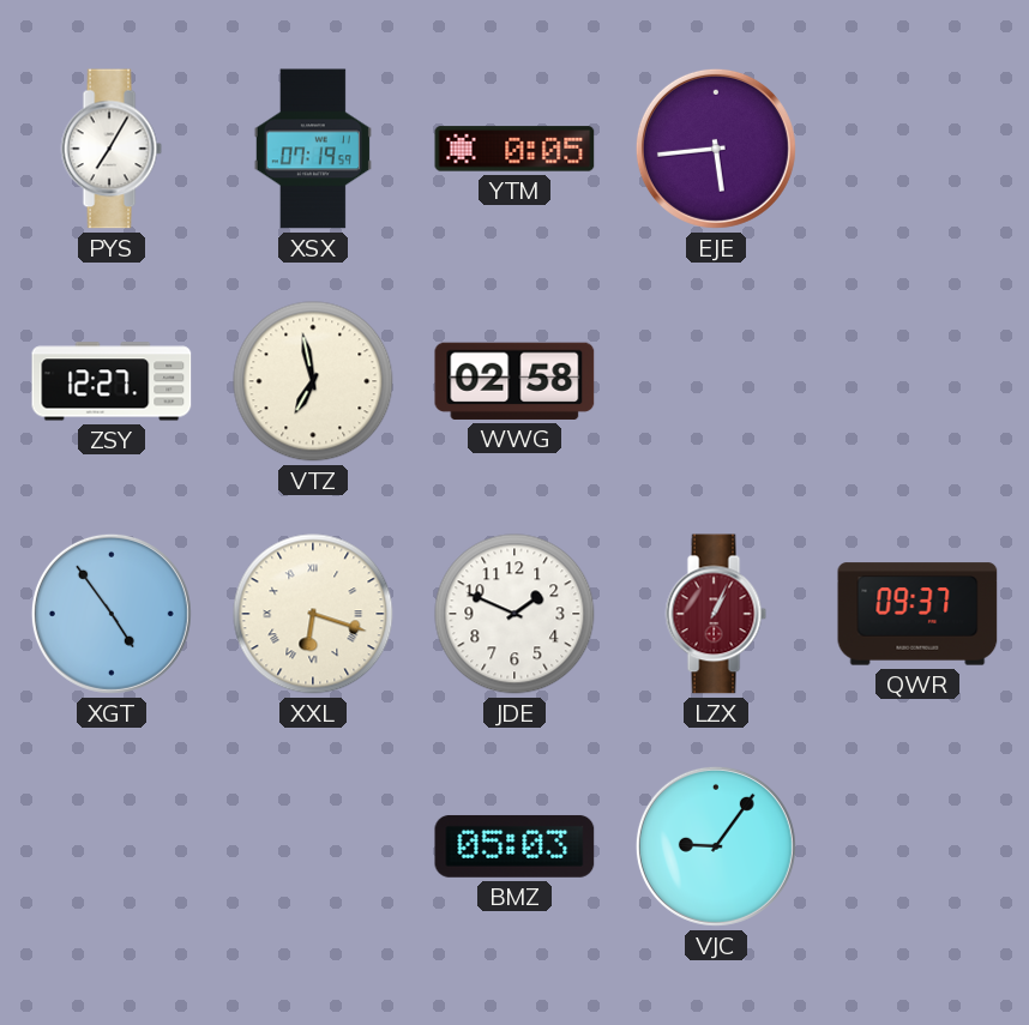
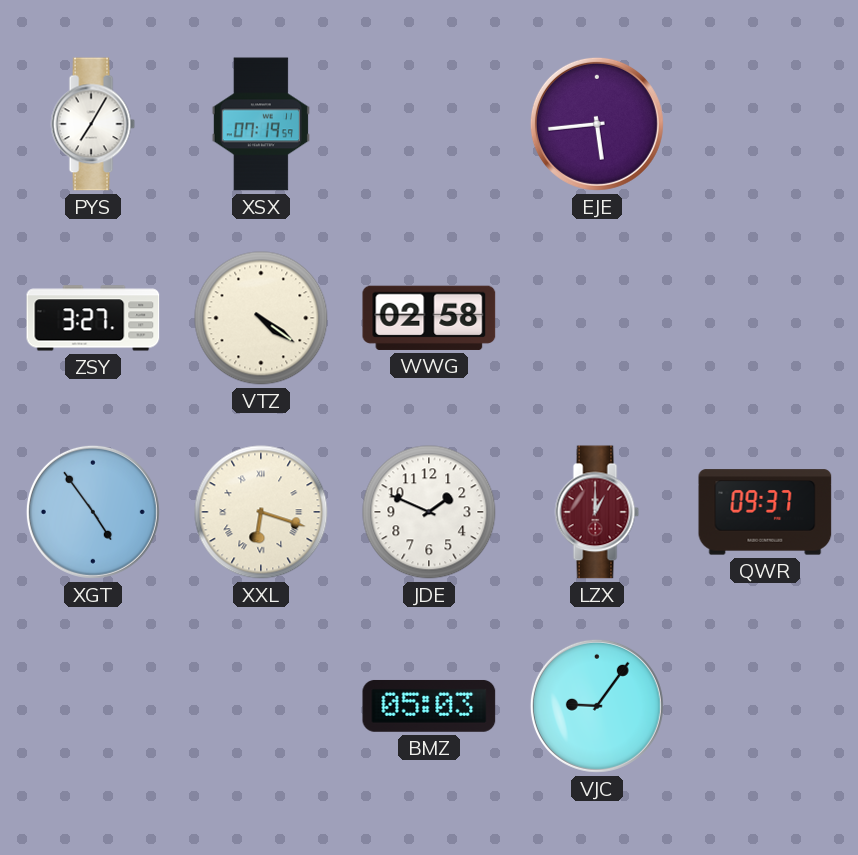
YTM: 0:05 -> none
ZSY: 12:27 -> 3:27
VTZ: 6:58 -> 4:21
LZX: 1:04 -> 1:00
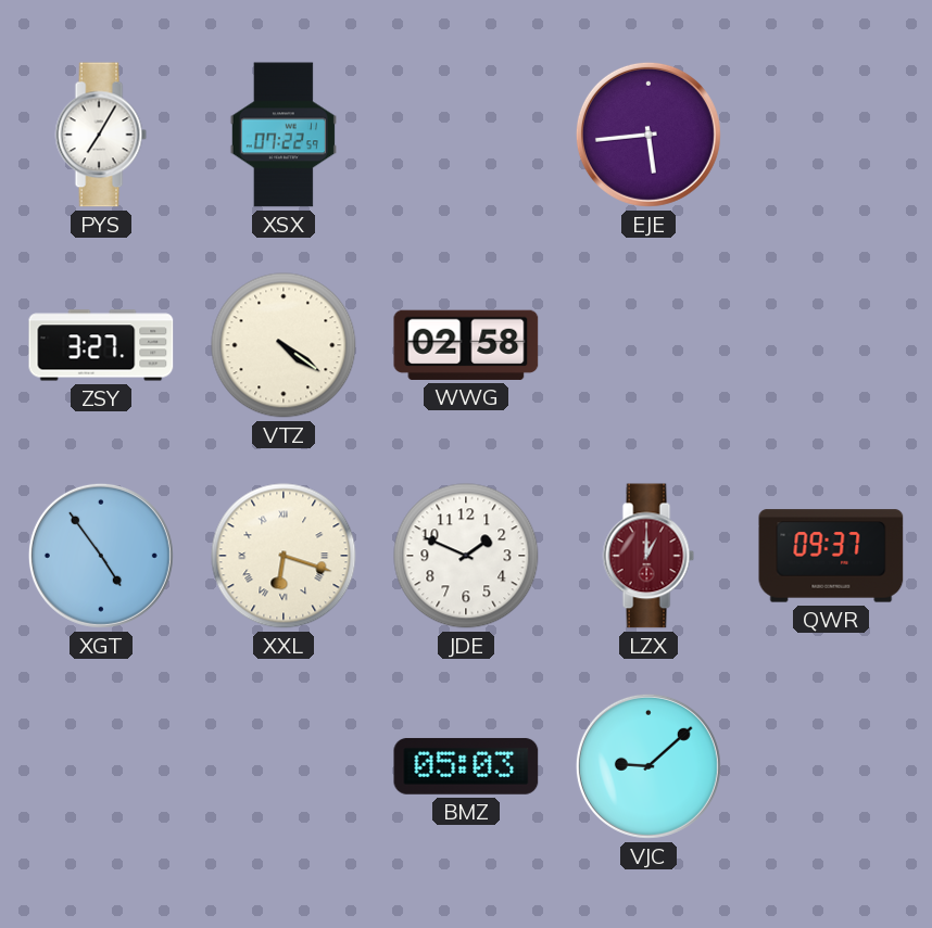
XSX: 07:19 -> 07:22
VJC: 9:06 -> 9:08
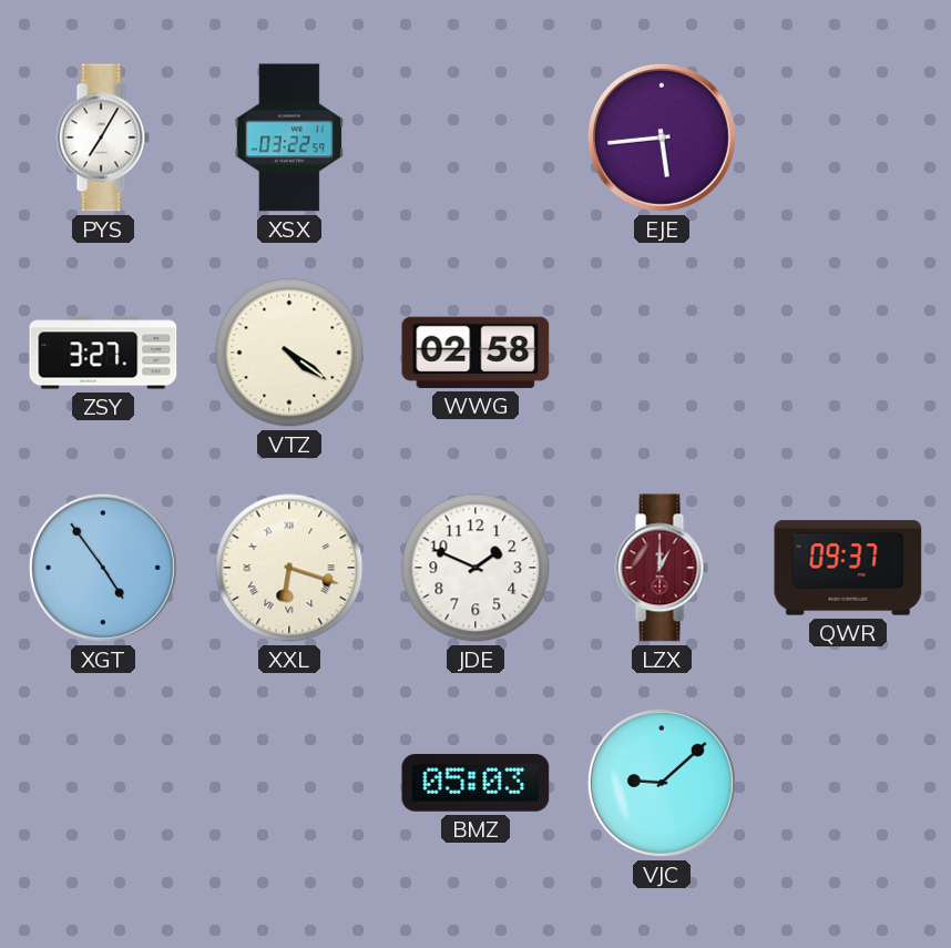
XSX: 07:22 -> 03:22
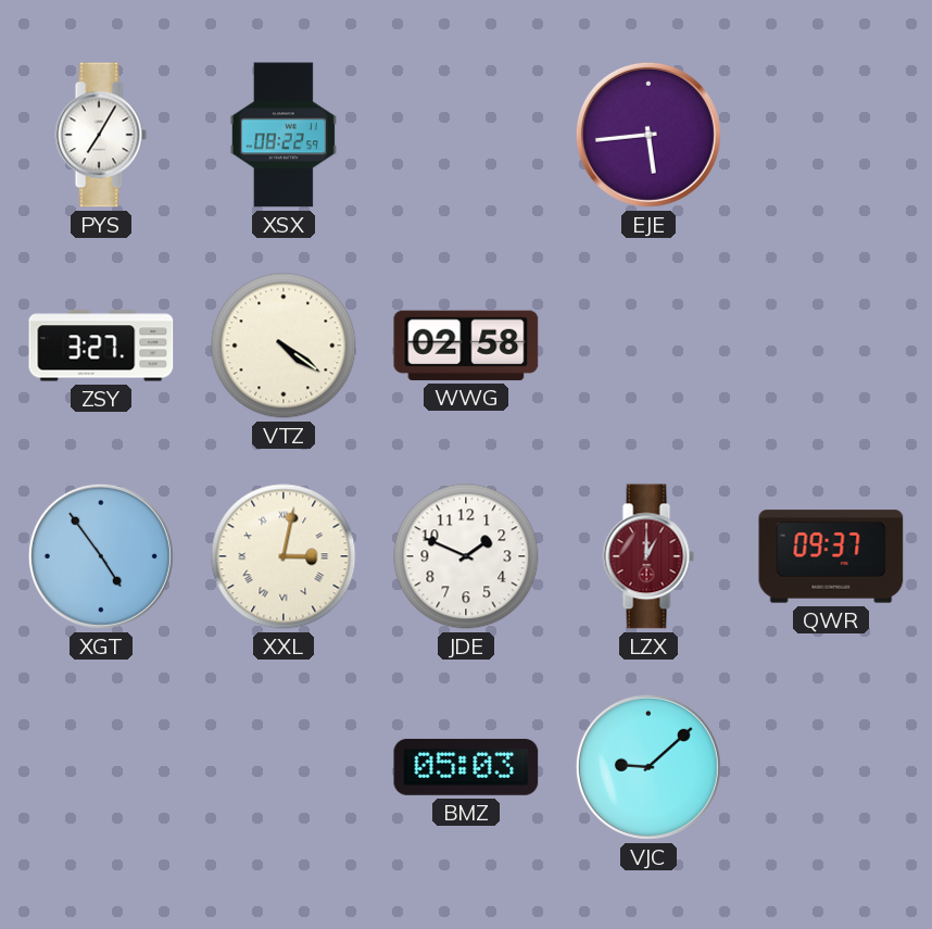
XSX: 03:22 -> 08:22
XXL: 6:18 -> 3:02
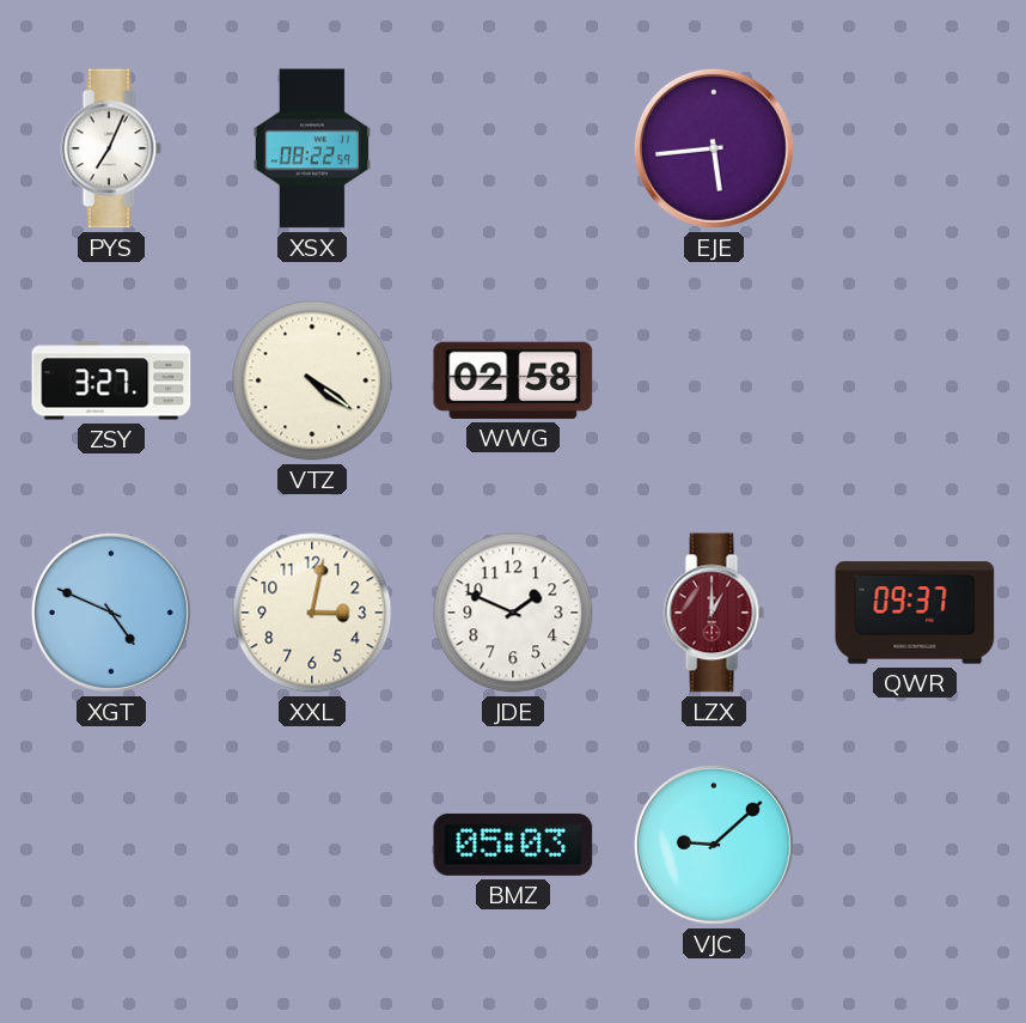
PYS: 7:05 -> 7:04
XGT: 4:54 -> 4:49
XXL numerals: Roman -> Arabic
